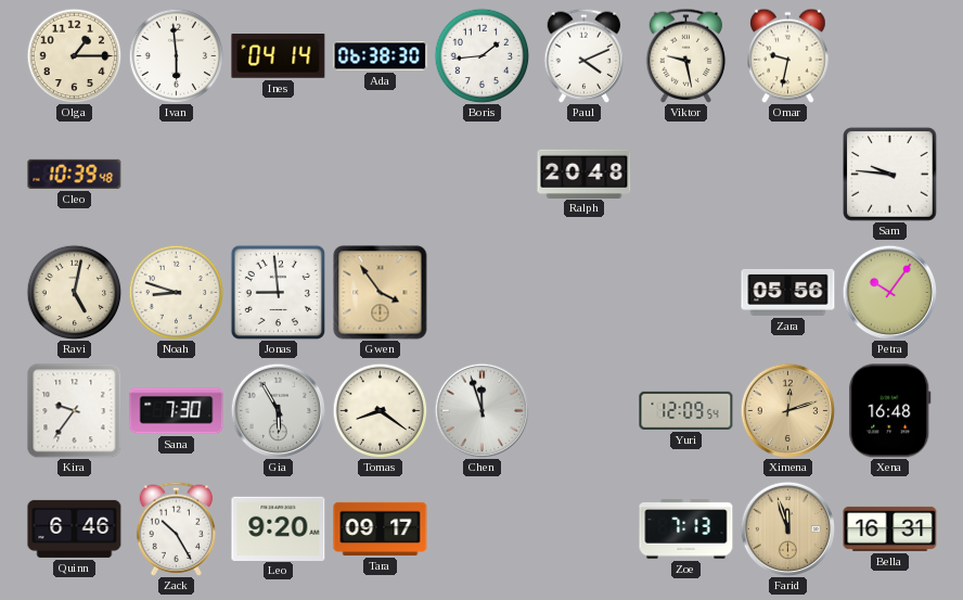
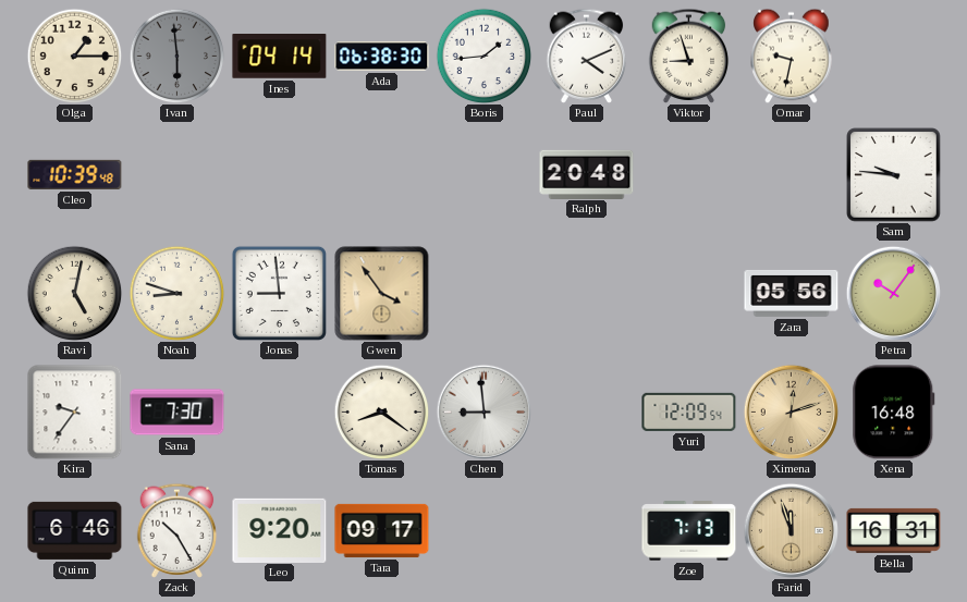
Ivan dial: white -> grey
Viktor: 9:28 -> 8:57
Gia: 5:55 -> none
Chen: 11:57 -> 8:59
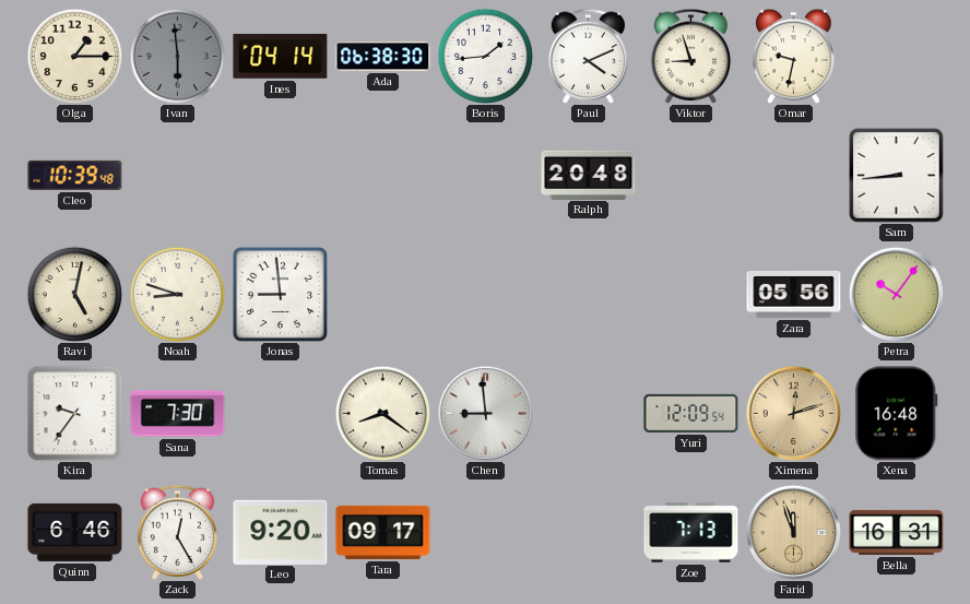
Sam: 9:46 -> 8:44
Gwen: 3:54 -> none
Zack: 10:25 -> 12:25
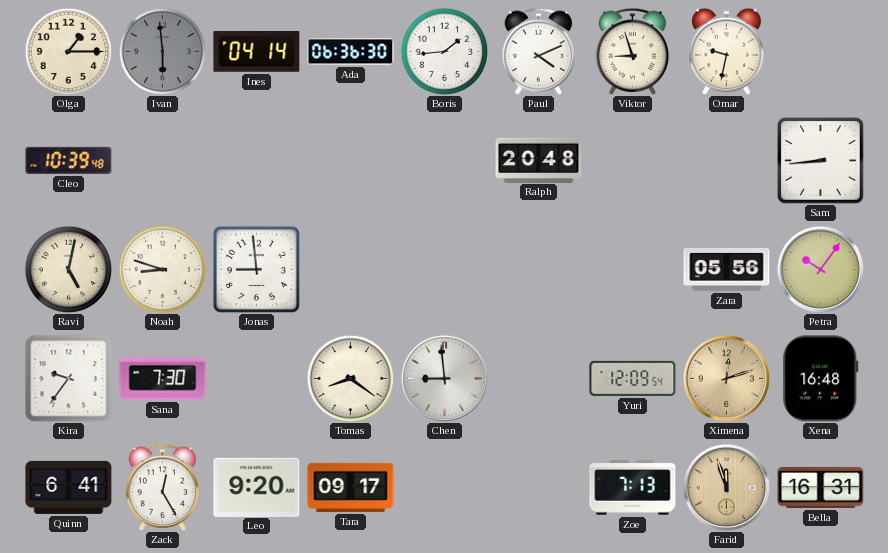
Ada: 06:38 -> 06:36
Quinn: 6:46 -> 6:41
